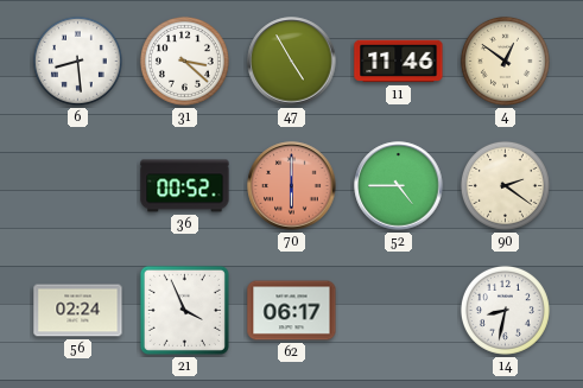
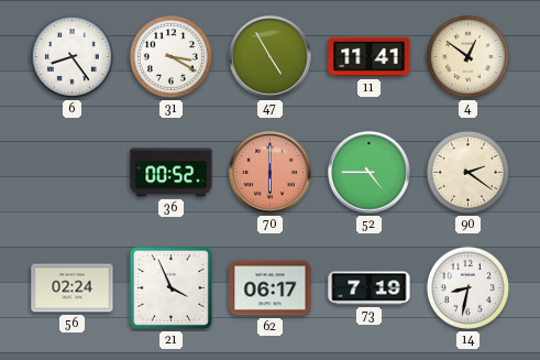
6: 8:29 -> 8:24
31: 3:22 -> 3:20
11: 11:46 -> 11:41
73: none -> 7:19
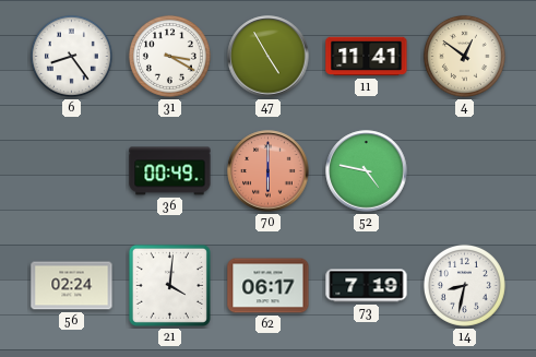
36: 00:52 -> 00:49
52: 4:45 -> 4:47
90: 2:21 -> none
21: 3:56 -> 4:01
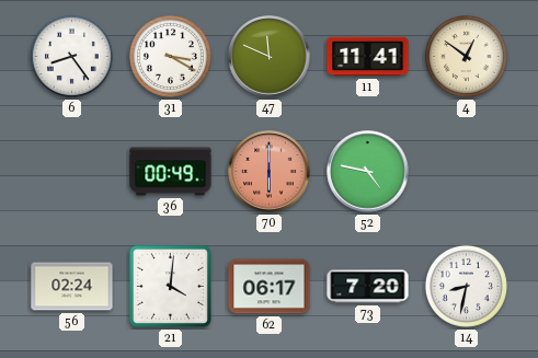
47: 4:55 -> 11:49
73: 7:19 -> 7:20
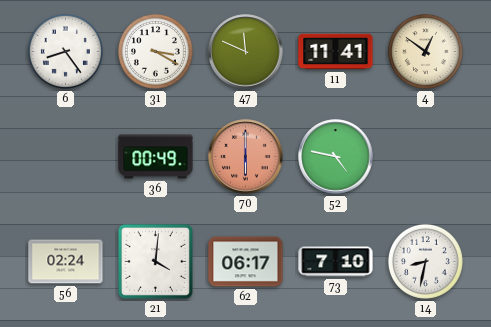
73: 7:20 -> 7:10
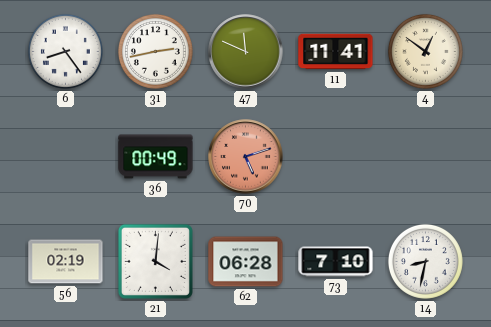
31: 3:20 -> 2:43
70: 6:00 -> 5:12
52: 4:47 -> none
56: 02:24 -> 02:19
62: 06:17 -> 06:28
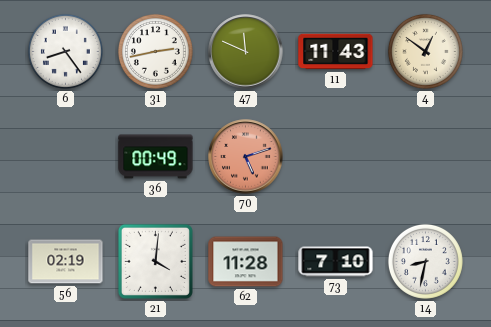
11: 11:41 -> 11:43
62: 06:28 -> 11:28
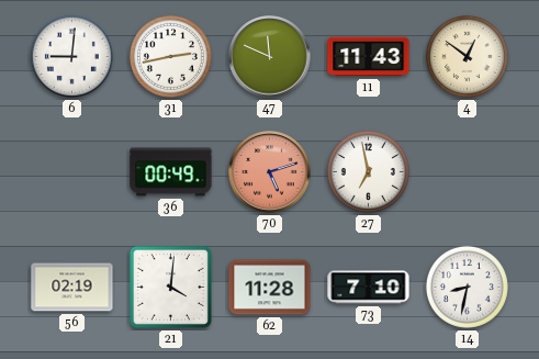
6: 8:24 -> 9:01
27: none -> 6:58
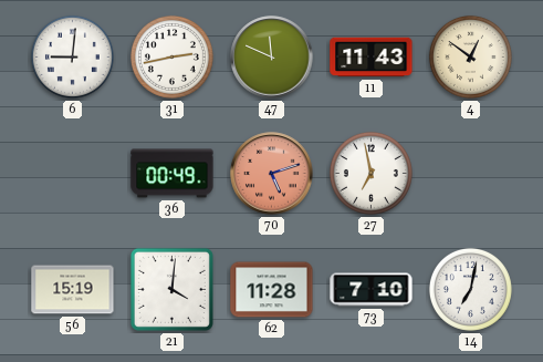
56: 02:19 -> 15:19
14: 8:32 -> 7:02
